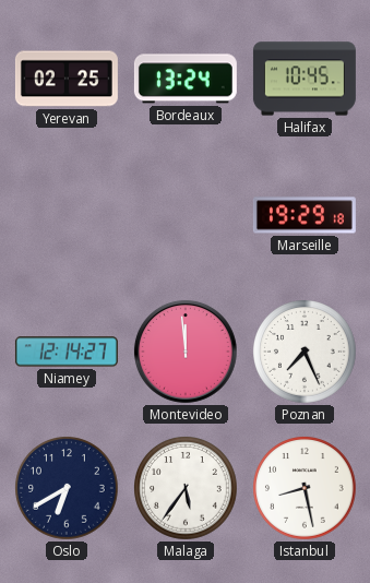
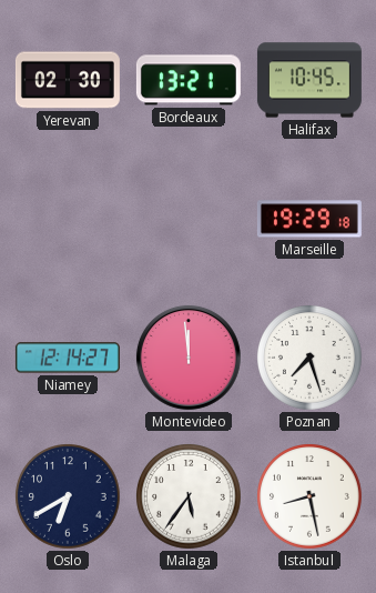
Yerevan: 02:25 -> 02:30
Bordeaux: 13:24 -> 13:21
Poznan: 7:26 -> 7:27
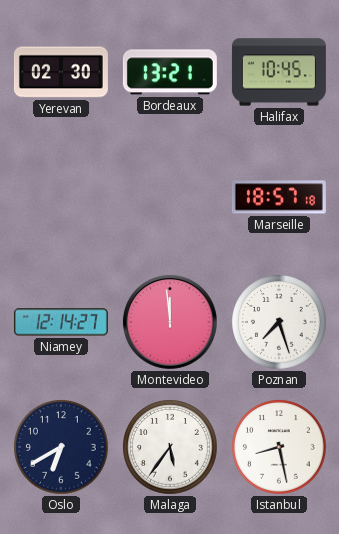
Marseille: 19:29 -> 18:57
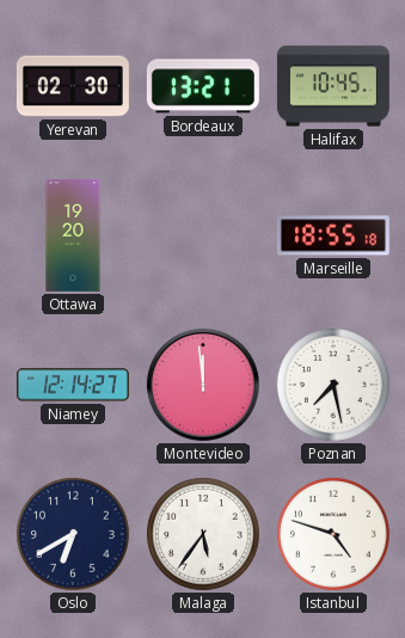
Ottawa: none -> 19:20
Marseille: 18:57 -> 18:55
Poznan: 7:27 -> 7:28
Istanbul: 8:28 -> 4:48
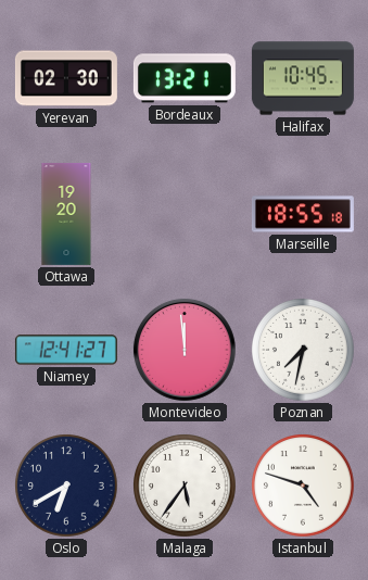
Niamey: 12:14 -> 12:41
Poznan: 7:28 -> 7:32
